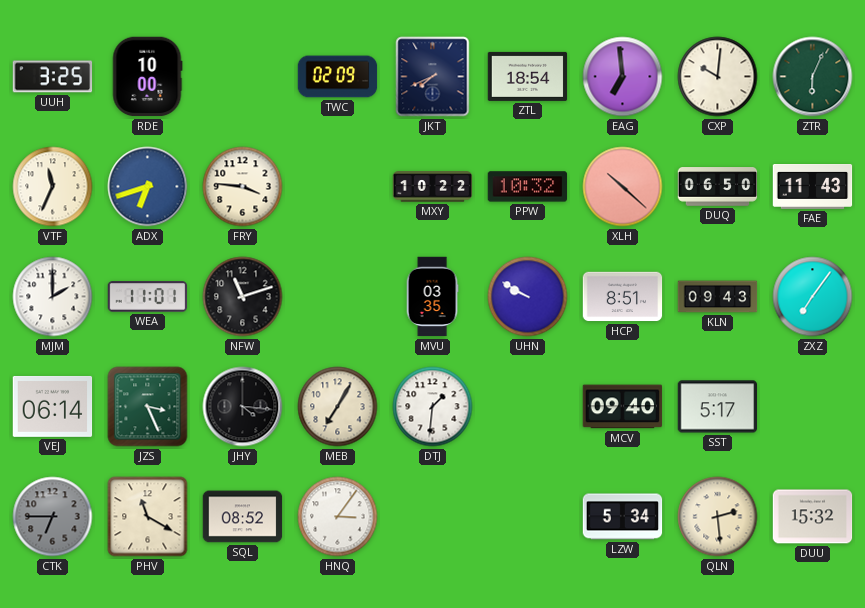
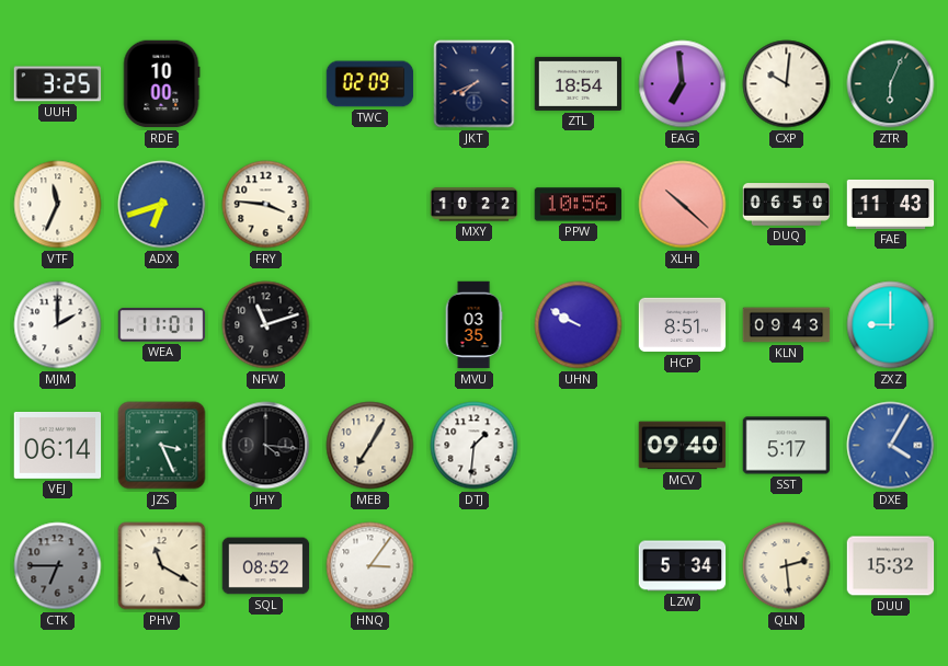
PPW: 10:32 -> 10:56
ZXZ: 7:06 -> 9:00
DXE: none -> 4:05
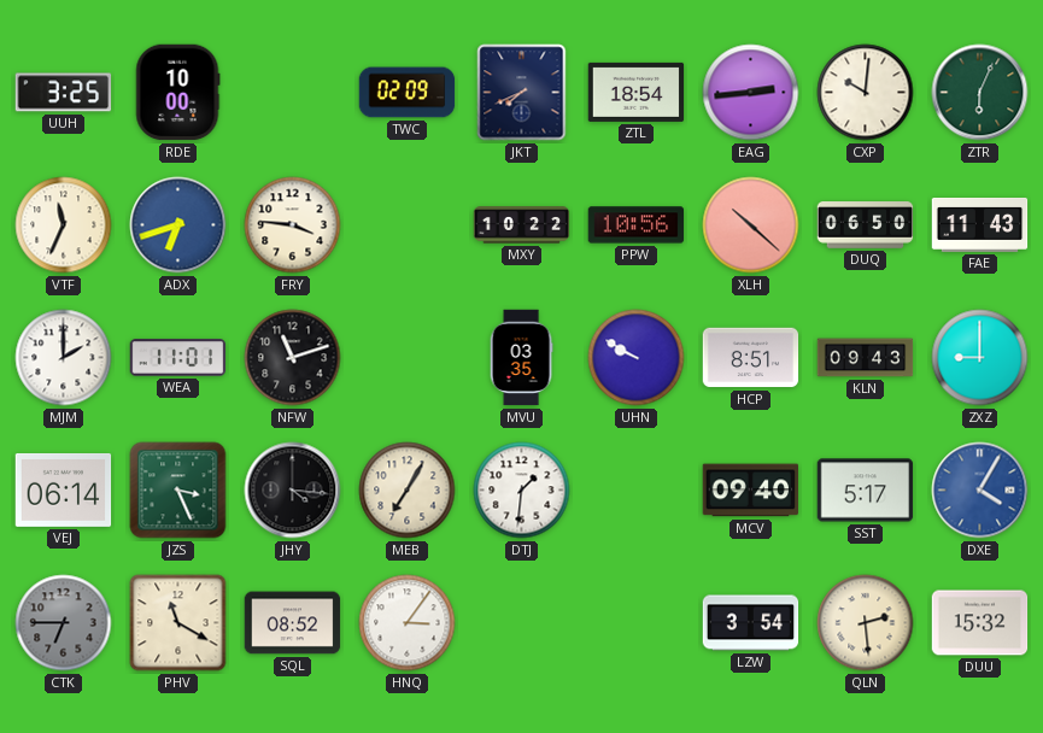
EAG: 6:59 -> 2:44
LZW: 5:34 -> 3:54
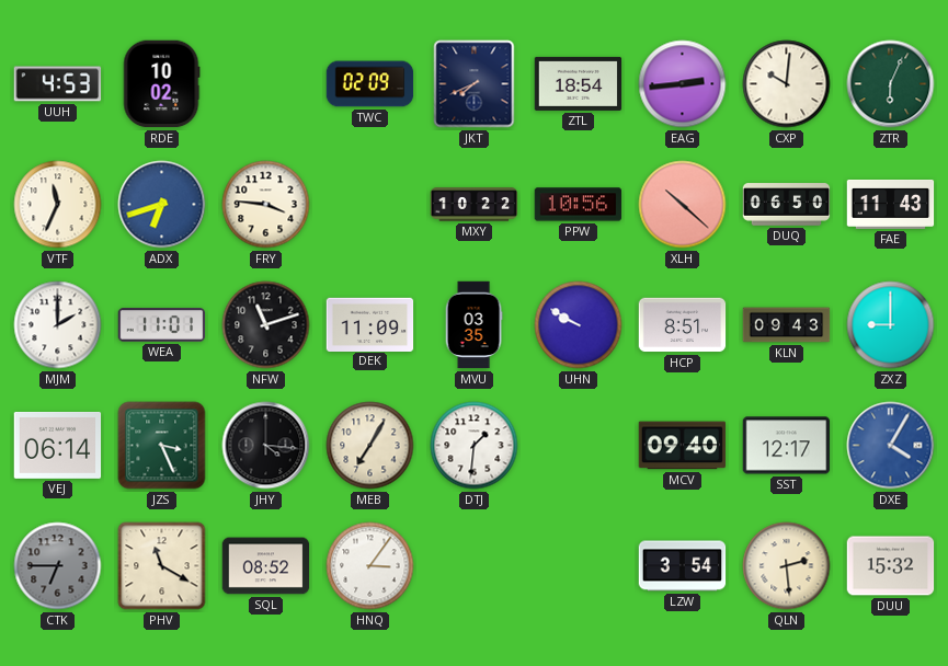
UUH: 3:25 -> 4:53
RDE: 10:00 -> 10:02
DEK: none -> 11:09
SST: 5:17 -> 12:17
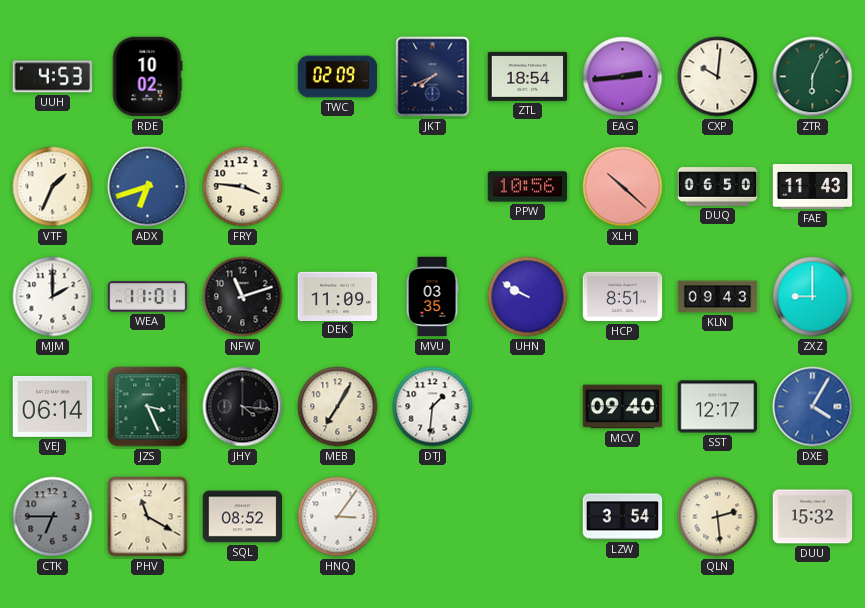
VTF: 11:34 -> 1:34
MXY: 10:22 -> none
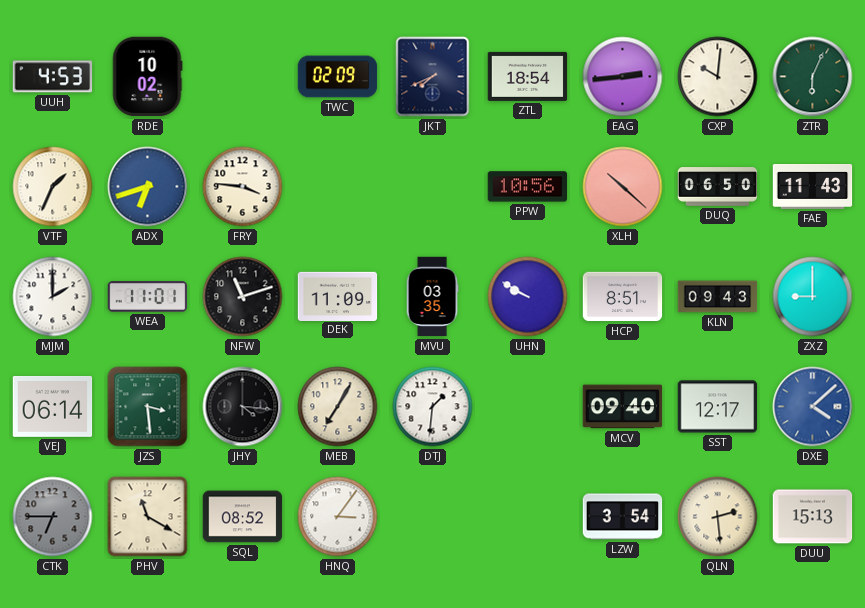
JZS: 3:26 -> 3:29
DXE: 4:05 -> 4:08
DUU: 15:32 -> 15:13
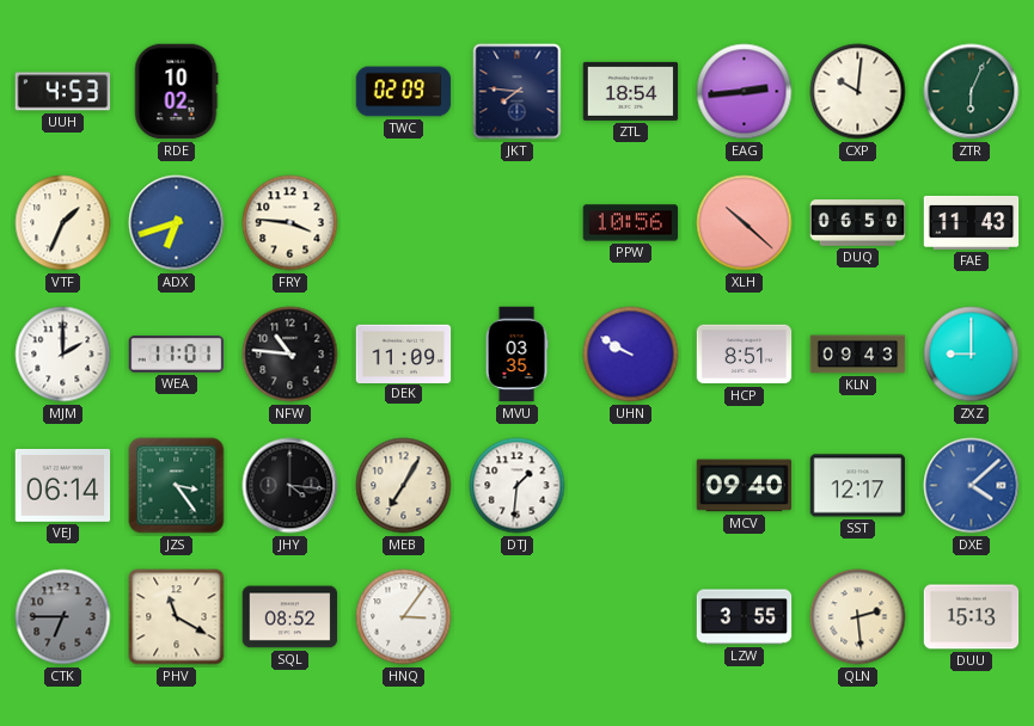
JKT: 7:41 -> 7:46
NFW: 11:12 -> 10:46
JZS: 3:29 -> 3:24
LZW: 3:54 -> 3:55
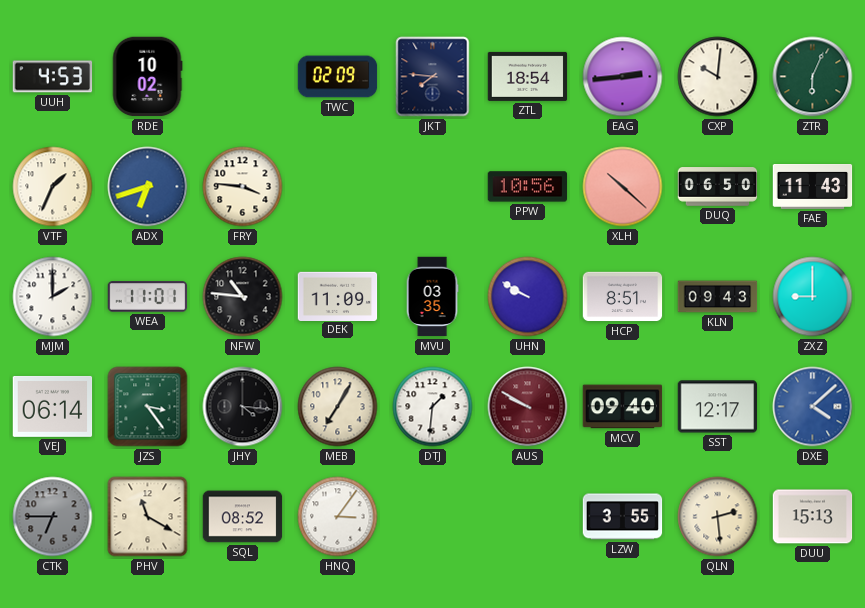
AUS: none -> 9:50
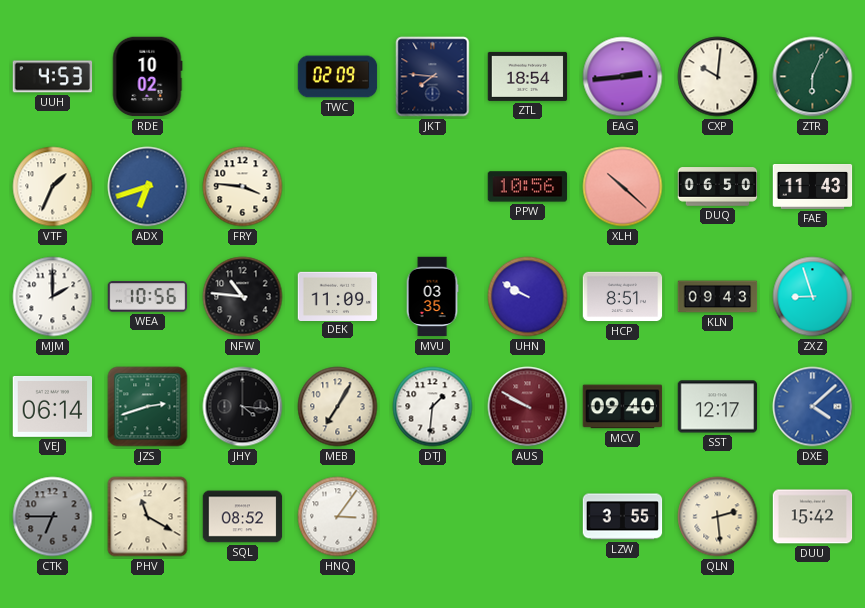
WEA: 11:01 -> 10:56
ZXZ: 9:00 -> 8:57
JZS: 3:24 -> 2:42
DUU: 15:13 -> 15:42
